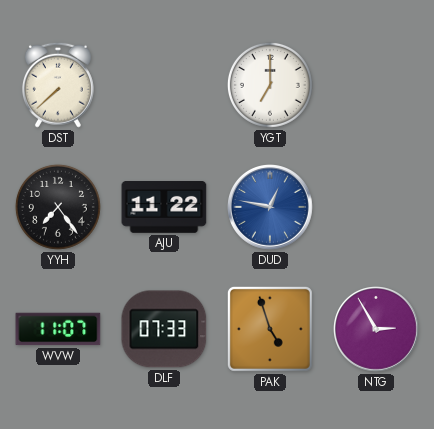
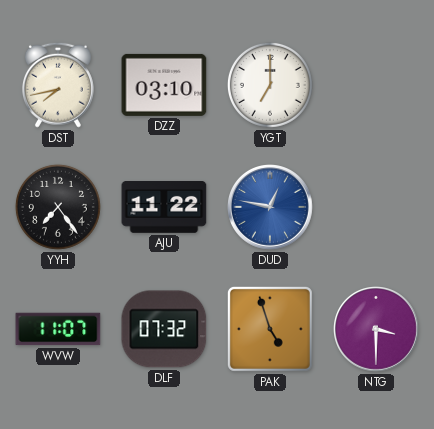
DST: 7:38 -> 7:43
DZZ: none -> 03:10
DLF: 07:33 -> 07:32
NTG: 2:55 -> 3:30
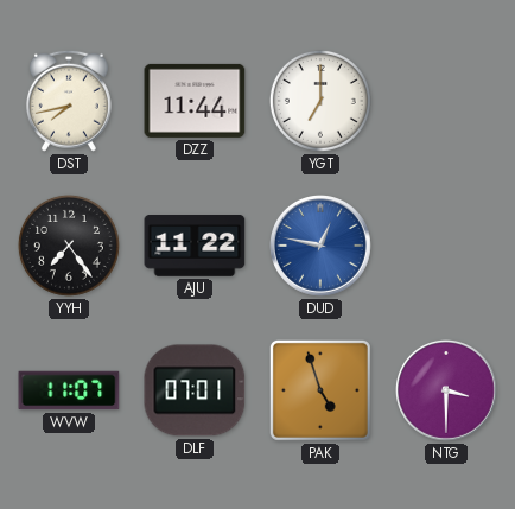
DZZ: 03:10 -> 11:44
DLF: 07:32 -> 07:01
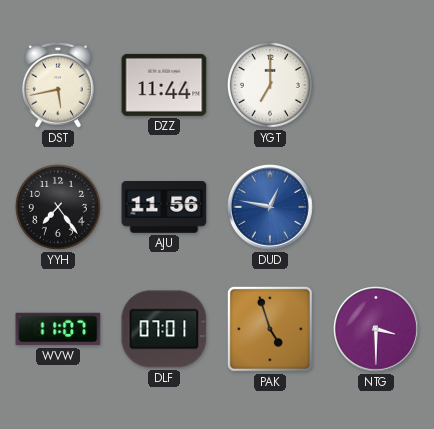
DST: 7:43 -> 5:43
AJU: 11:22 -> 11:56
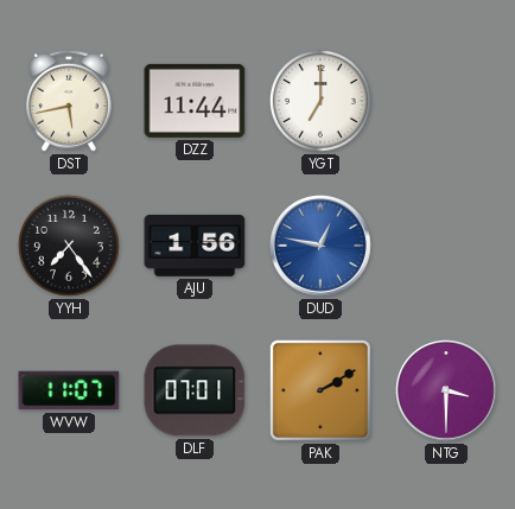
AJU: 11:56 -> 1:56
PAK: 4:57 -> 2:10
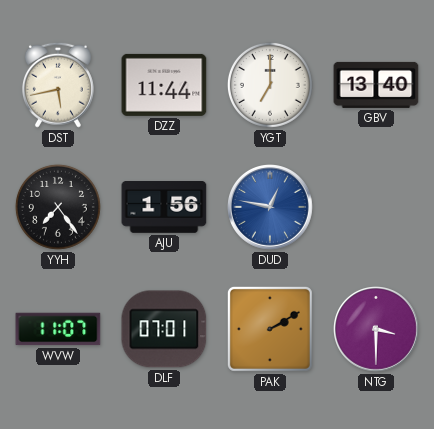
GBV: none -> 13:40
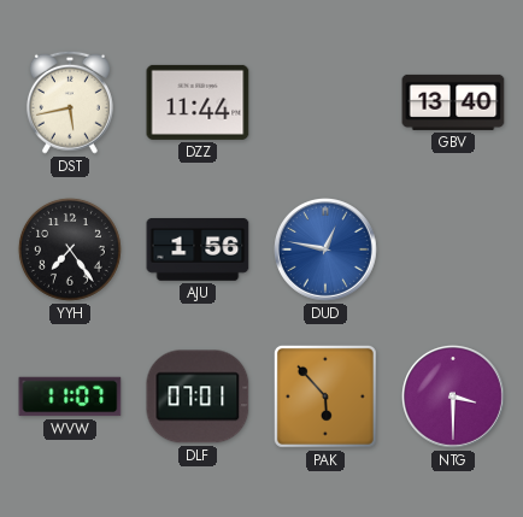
YGT: 7:00 -> none
PAK: 2:10 -> 5:53
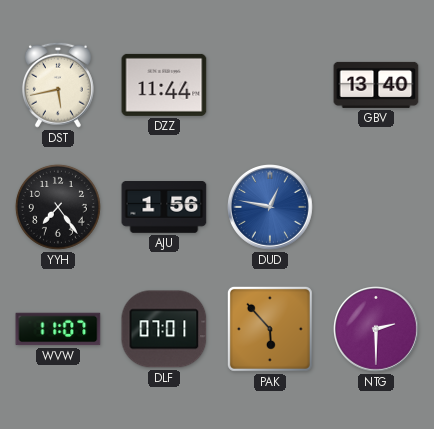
NTG: 3:30 -> 2:30
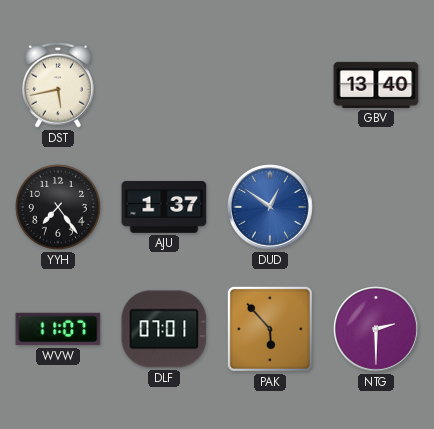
DZZ: 11:44 -> none
AJU: 1:56 -> 1:37
DUD: 12:47 -> 12:51
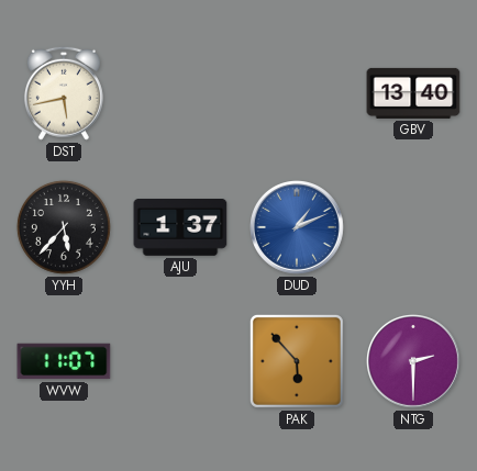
YYH: 7:24 -> 5:37
DUD: 12:51 -> 1:11
DLF: 07:01 -> none
